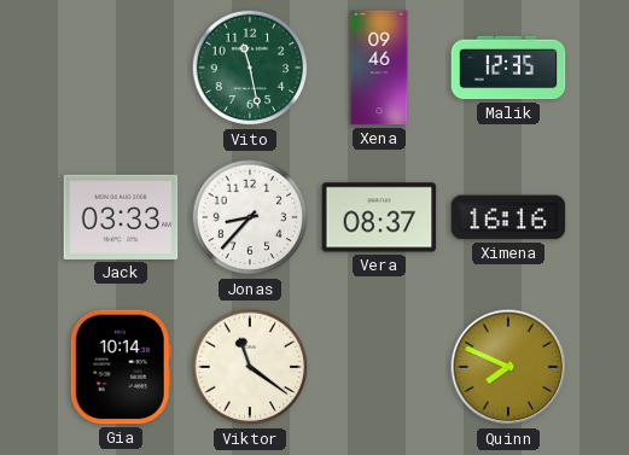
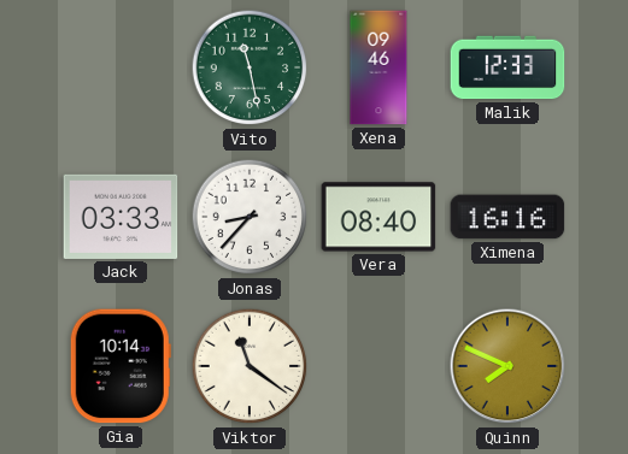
Malik: 12:35 -> 12:33
Vera: 08:37 -> 08:40
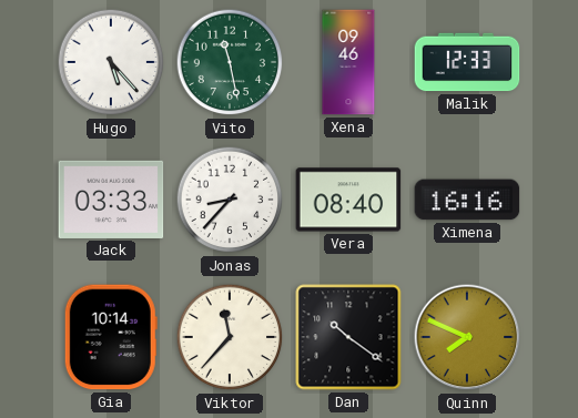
Hugo: none -> 5:23
Viktor: 11:21 -> 11:37
Dan: none -> 10:21
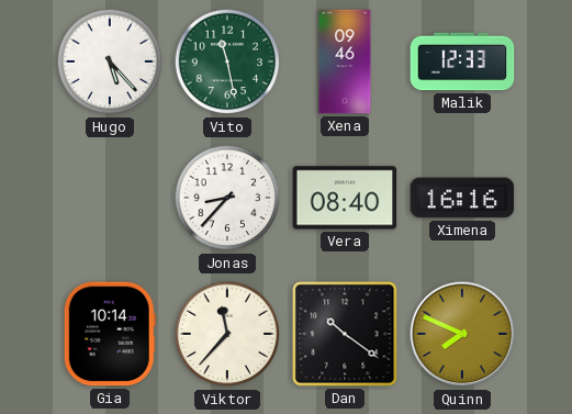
Jack: 03:33 -> none
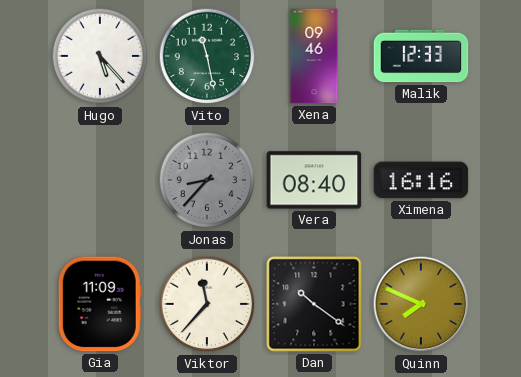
Jonas dial: white -> grey
Gia: 10:14 -> 11:09
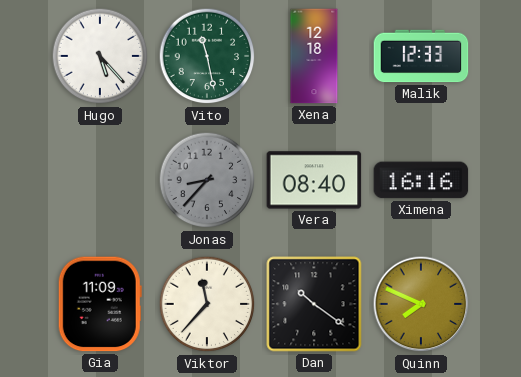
Xena: 09:46 -> 12:18
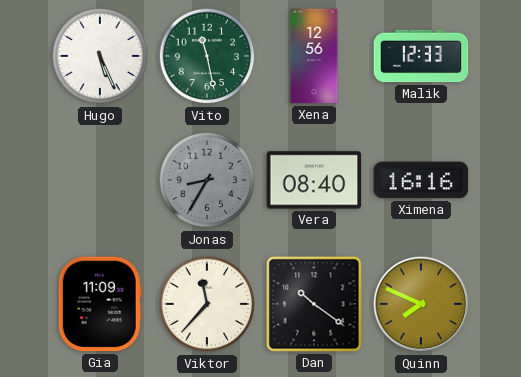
Hugo: 5:23 -> 5:26
Xena: 12:18 -> 12:56
Jonas: 8:37 -> 8:35
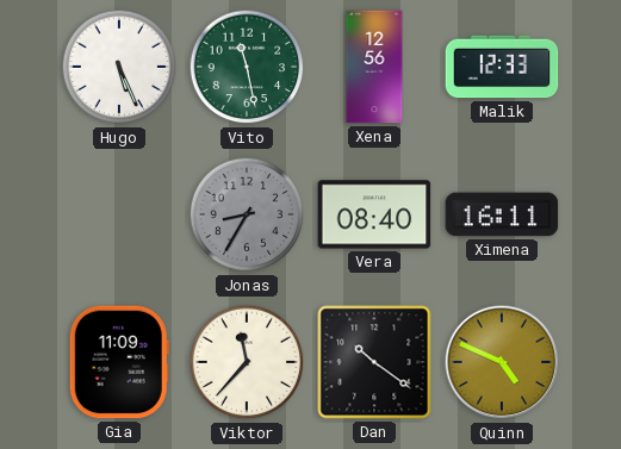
Ximena: 16:16 -> 16:11
Quinn: 7:49 -> 4:49
